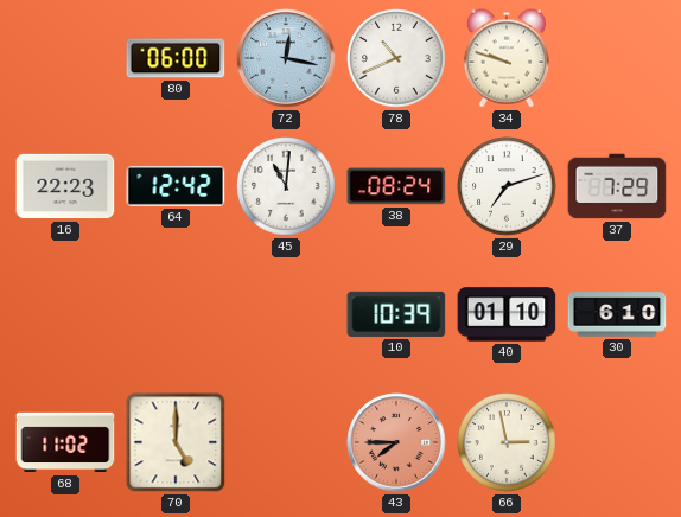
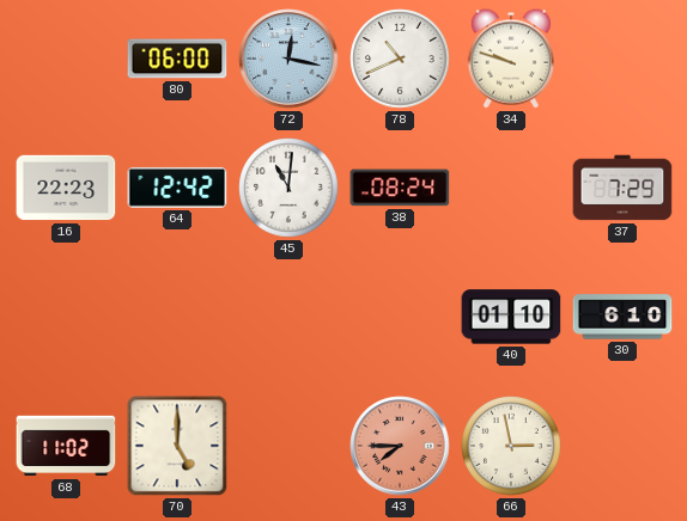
29: 7:12 -> none
10: 10:39 -> none
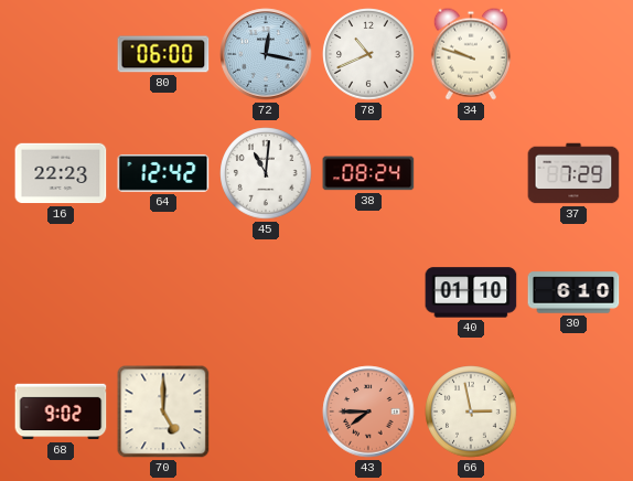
68: 11:02 -> 9:02
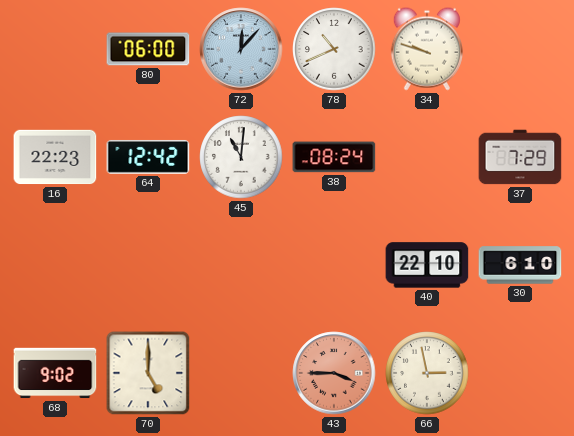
72: 12:17 -> 12:07
40: 01:10 -> 22:10
43: 7:45 -> 3:45
